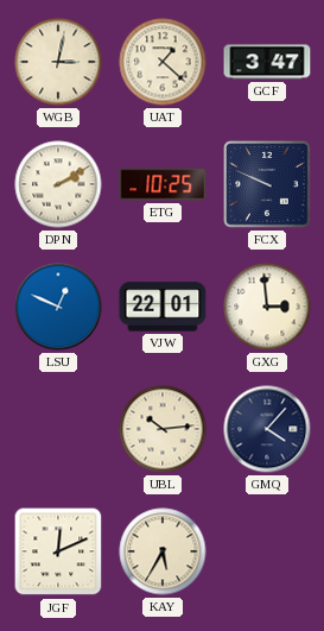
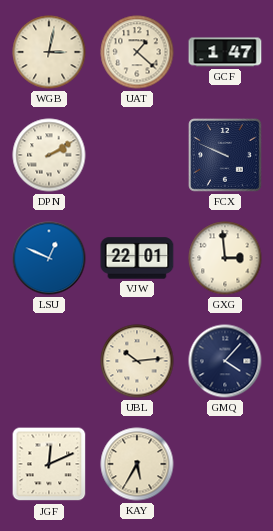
GCF: 3:47 -> 1:47
ETG: 10:25 -> none
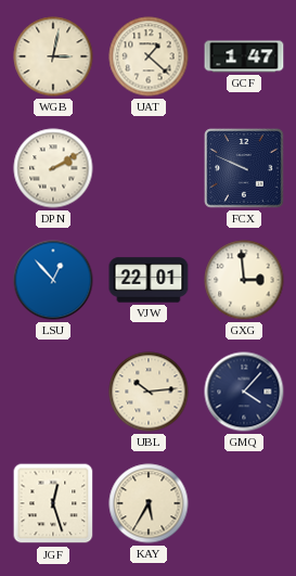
LSU: 12:49 -> 12:53
JGF: 12:11 -> 12:27
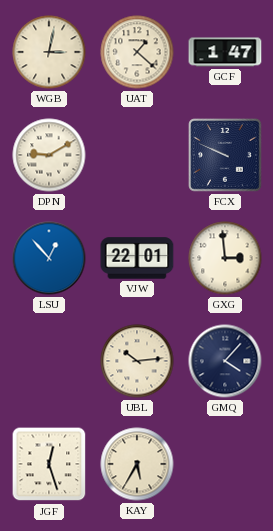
DPN: 2:10 -> 9:10
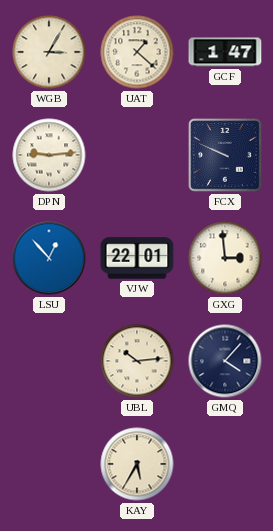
WGB: 3:02 -> 3:05
DPN: 9:10 -> 9:14
JGF: 12:27 -> none
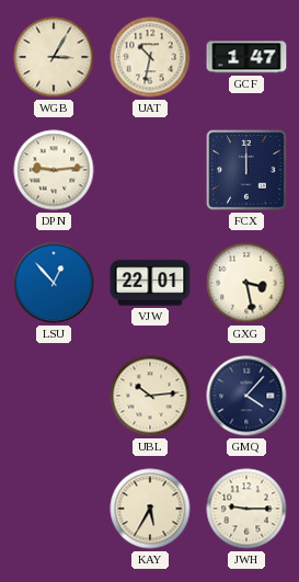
UAT: 1:22 -> 10:32
FCX: 9:49 -> 12:00
GXG: 2:59 -> 3:28
JWH: none -> 9:15
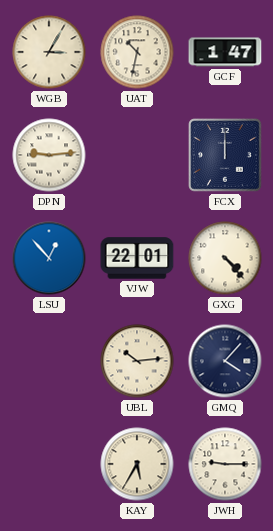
GXG: 3:28 -> 4:23
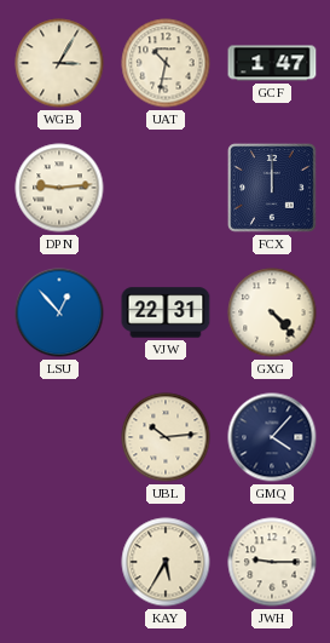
VJW: 22:01 -> 22:31
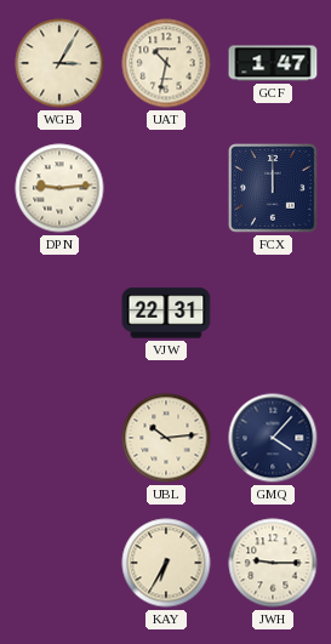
LSU: 12:53 -> none
GXG: 4:23 -> none
KAY: 5:35 -> 6:35
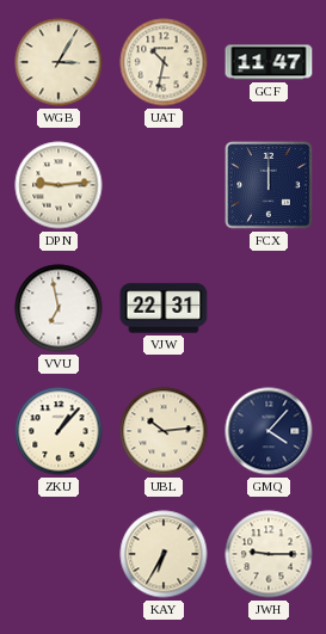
GCF: 1:47 -> 11:47
VVU: none -> 6:58
ZKU: none -> 1:07
